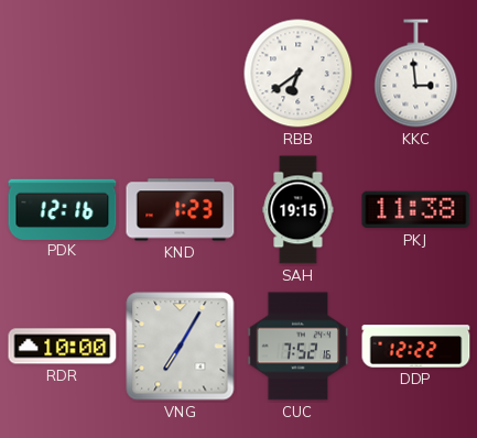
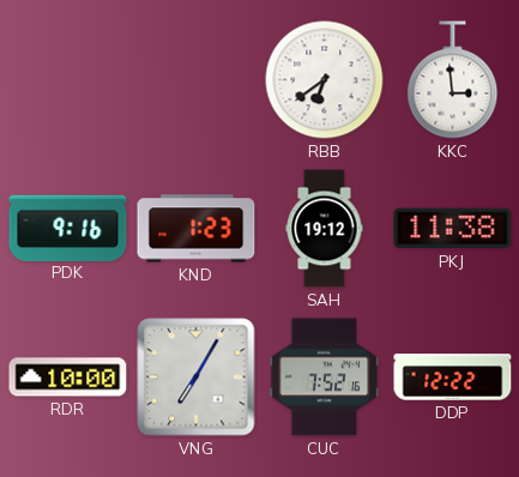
PDK: 12:16 -> 9:16
SAH: 19:15 -> 19:12
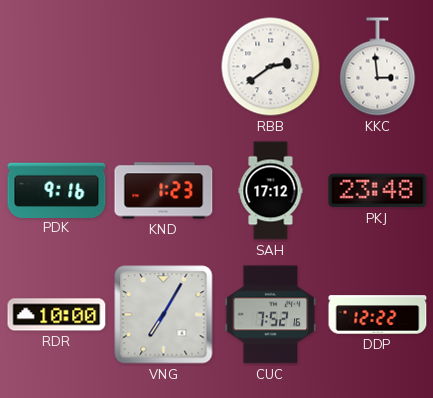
RBB: 6:39 -> 2:39
SAH: 19:12 -> 17:12
PKJ: 11:38 -> 23:48
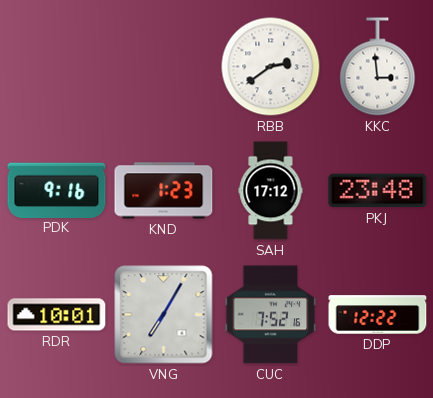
RDR: 10:00 -> 10:01
